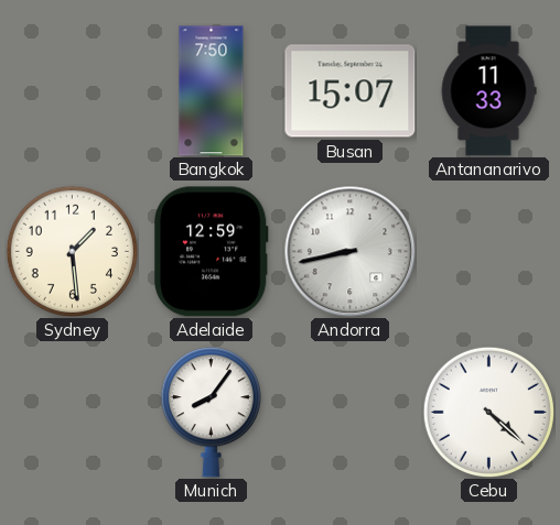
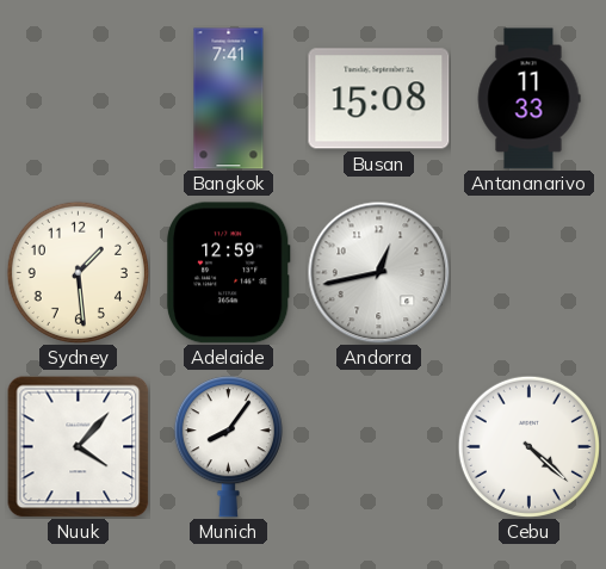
Bangkok: 7:50 -> 7:41
Busan: 15:07 -> 15:08
Andorra: 8:43 -> 12:43
Nuuk: none -> 4:07
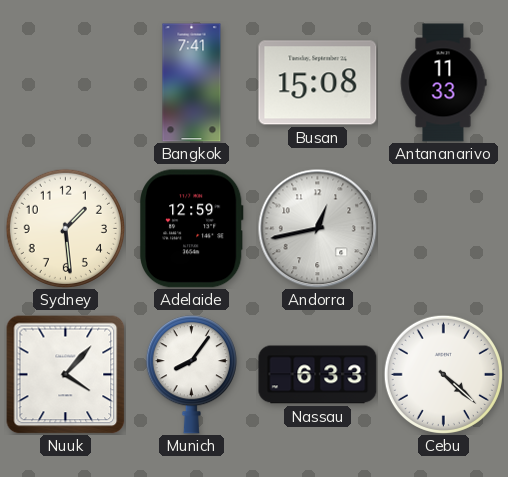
Nassau: none -> 6:33
